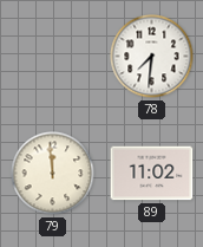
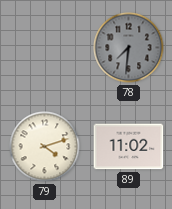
78 dial: white -> grey
79: 11:59 -> 4:12
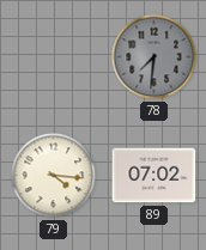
79: 4:12 -> 4:16
89: 11:02 -> 07:02
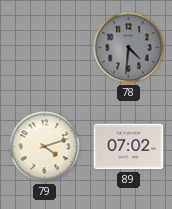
78: 7:31 -> 4:31
79: 4:16 -> 4:12
